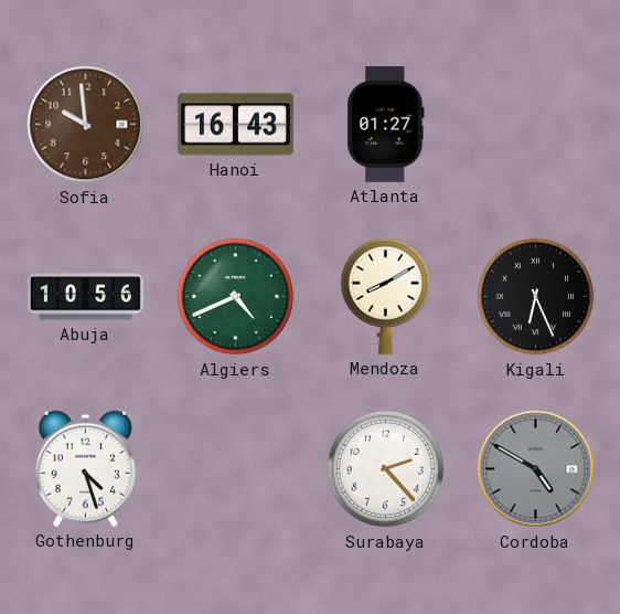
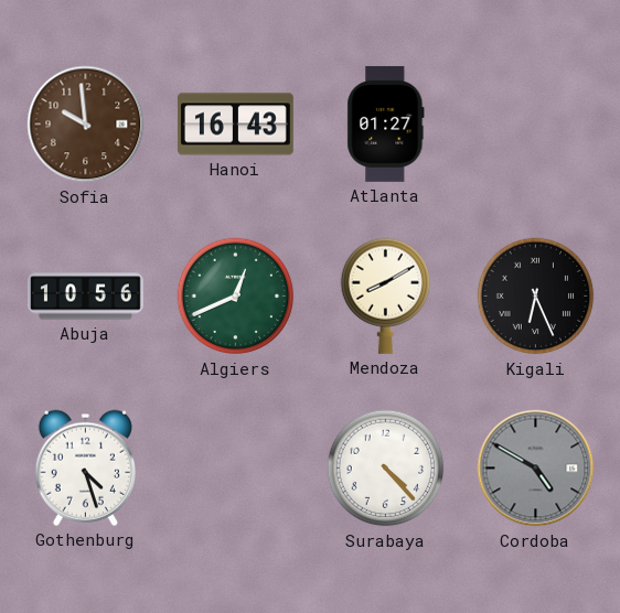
Algiers: 4:41 -> 12:41
Surabaya: 2:23 -> 4:23
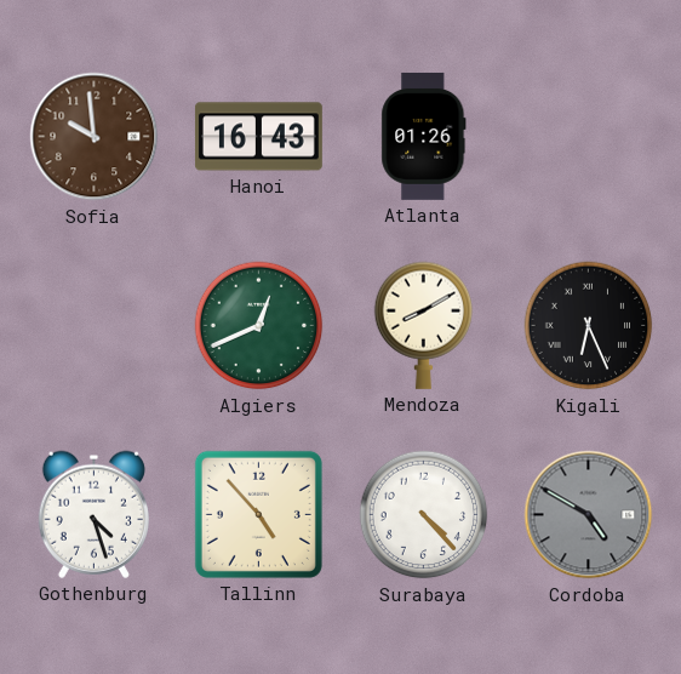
Atlanta: 01:27 -> 01:26
Abuja: 10:56 -> none
Tallinn: none -> 4:53
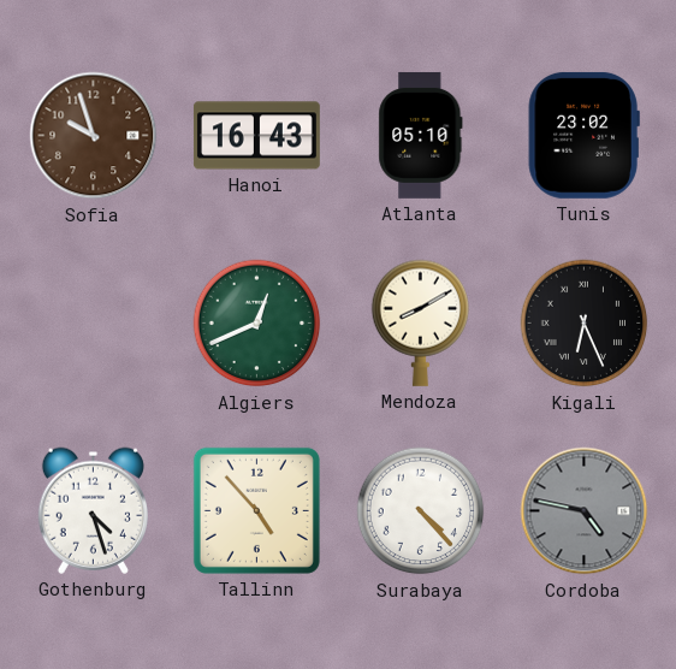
Sofia: 9:59 -> 9:57
Atlanta: 01:26 -> 05:10
Tunis: none -> 23:02
Cordoba: 4:50 -> 4:47
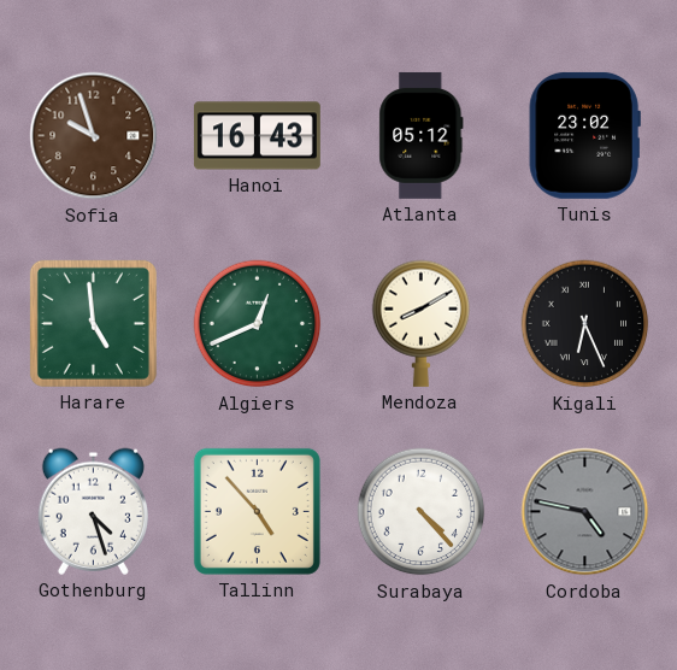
Atlanta: 05:10 -> 05:12
Harare: none -> 4:59
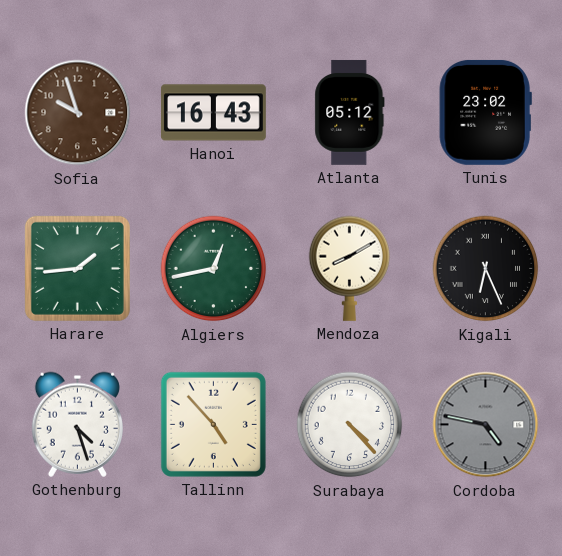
Harare: 4:59 -> 1:44
Algiers: 12:41 -> 12:43
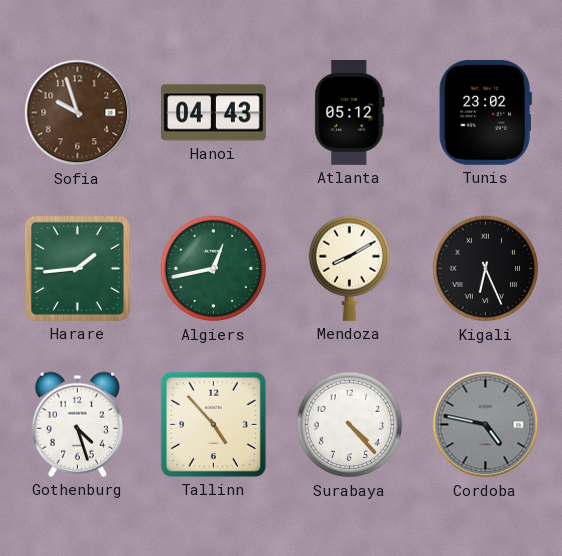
Hanoi: 16:43 -> 04:43
